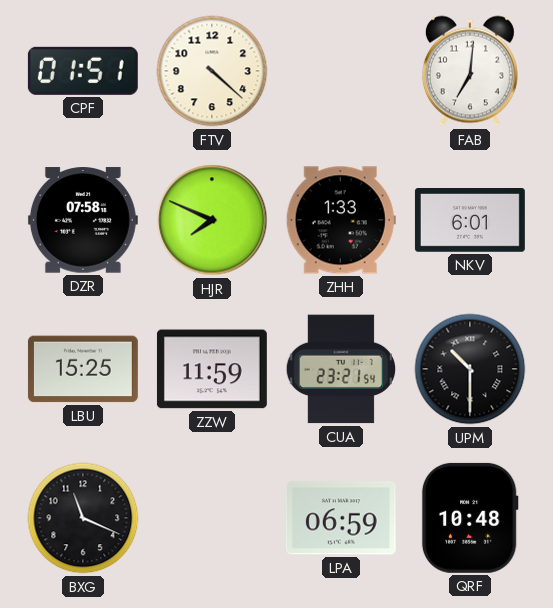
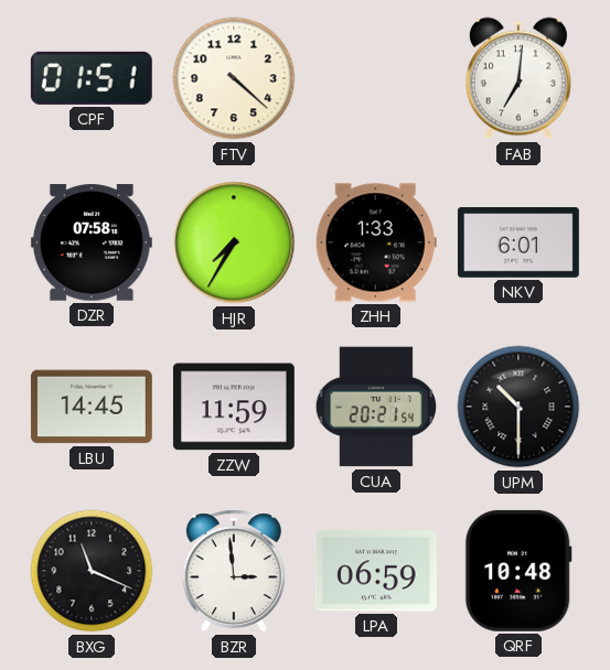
HJR: 7:49 -> 7:35
LBU: 15:25 -> 14:45
CUA: 23:21 -> 20:21
BZR: none -> 2:59
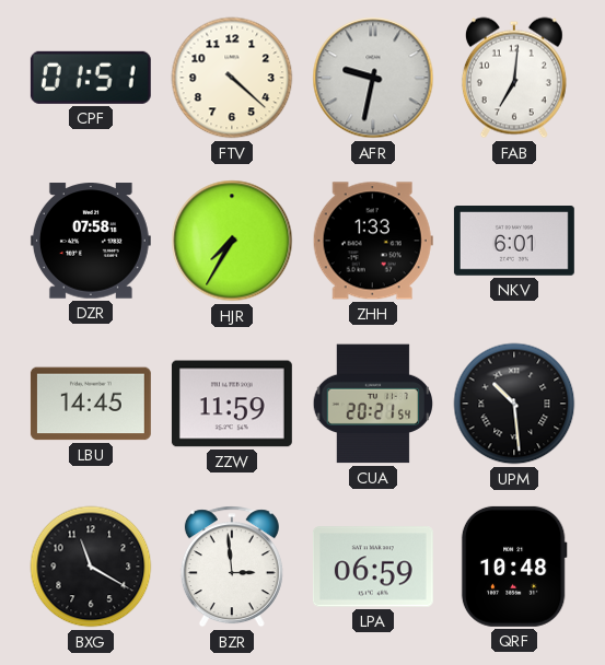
AFR: none -> 9:32
UPM: 10:30 -> 10:29
BXG: 11:19 -> 11:20
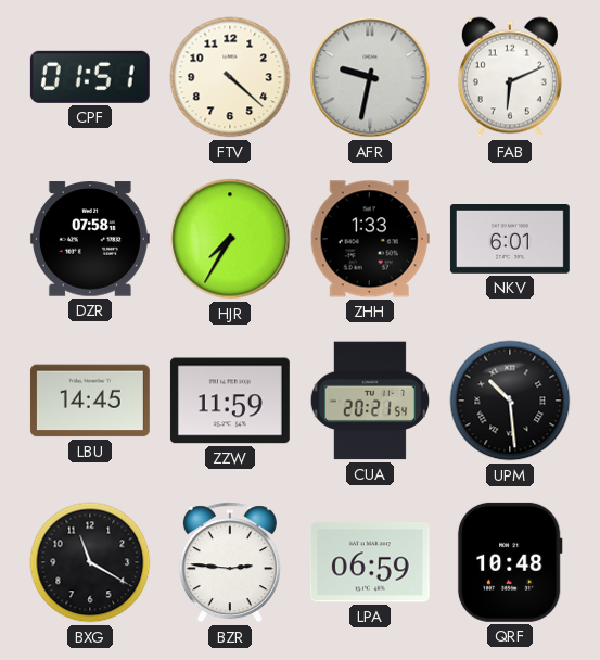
FAB: 7:01 -> 6:11
BZR: 2:59 -> 2:46
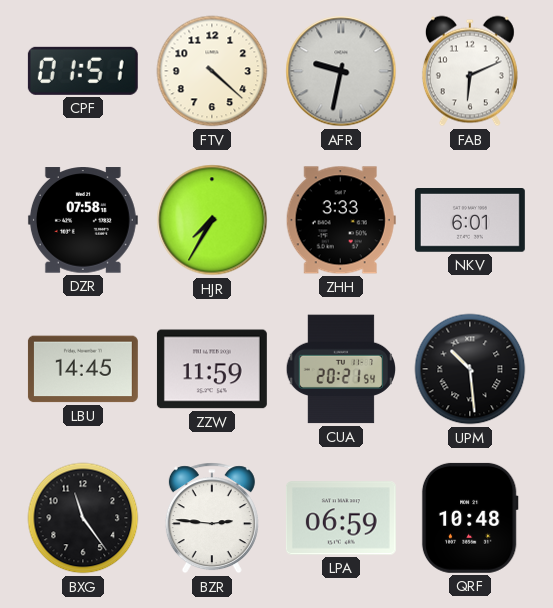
ZHH: 1:33 -> 3:33
BXG: 11:20 -> 11:24
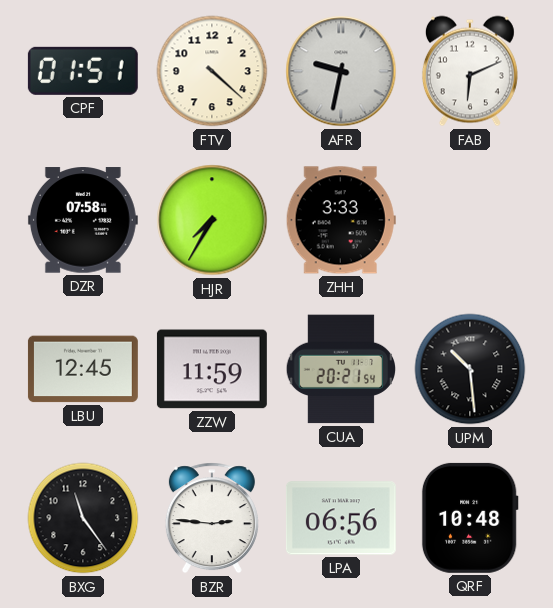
NKV: 6:01 -> none
LBU: 14:45 -> 12:45
LPA: 06:59 -> 06:56
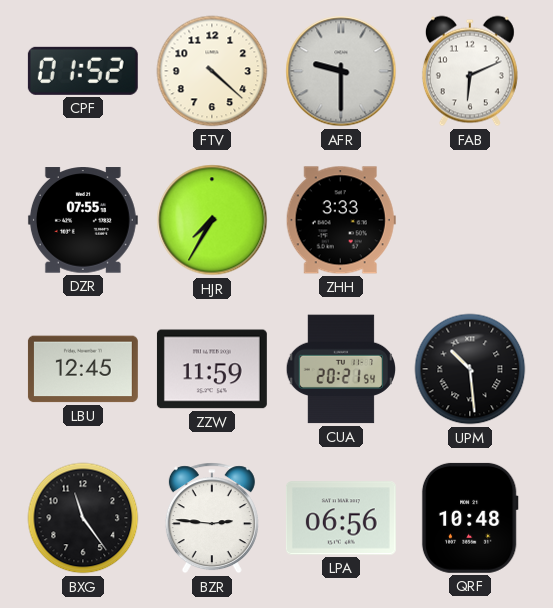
CPF: 01:51 -> 01:52
AFR: 9:32 -> 9:30
DZR: 07:58 -> 07:55
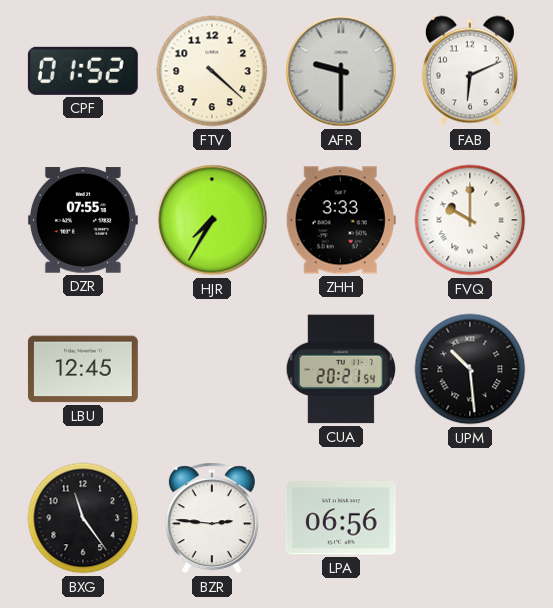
FVQ: none -> 10:00
ZZW: 11:59 -> none
QRF: 10:48 -> none
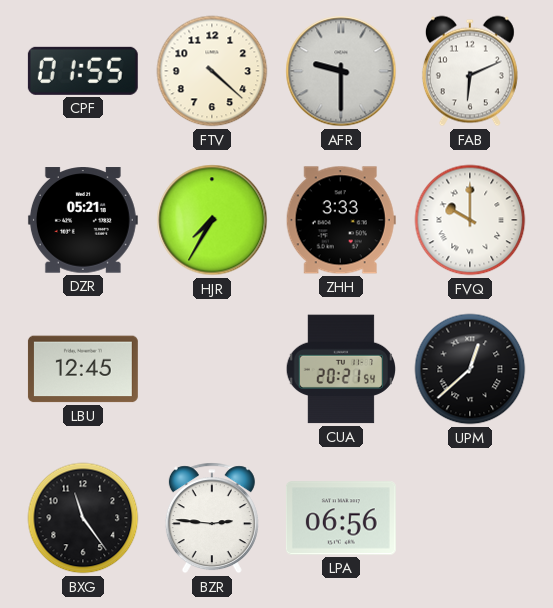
CPF: 01:52 -> 01:55
DZR: 07:55 -> 05:21
UPM: 10:29 -> 12:38
